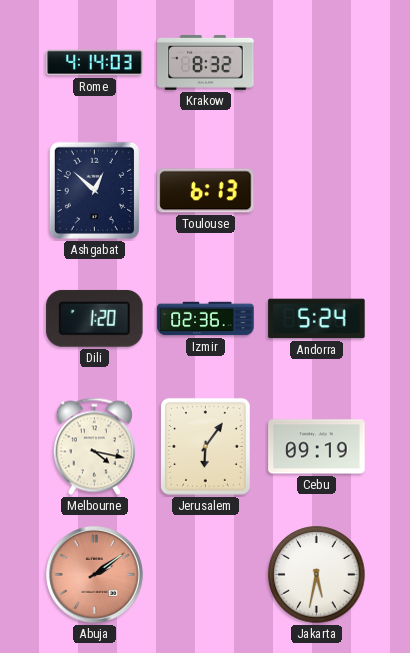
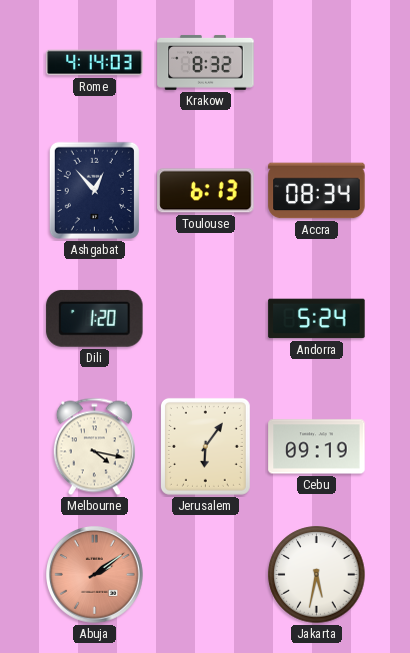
Ashgabat: 12:52 -> 12:53
Accra: none -> 08:34
Izmir: 02:36 -> none
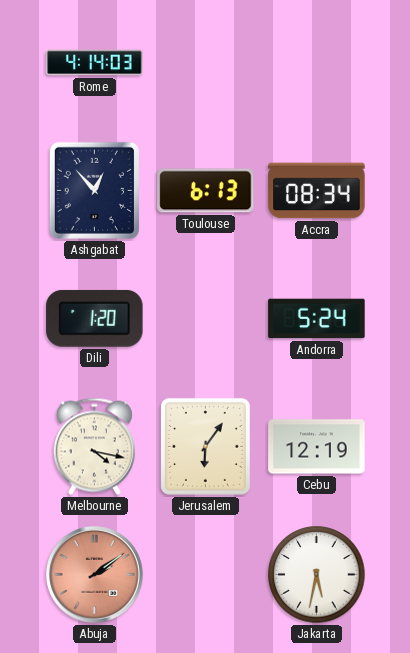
Krakow: 8:32 -> none
Cebu: 09:19 -> 12:19
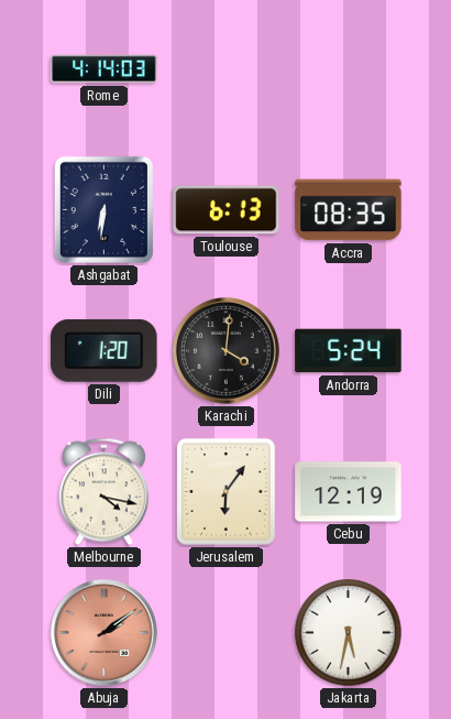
Ashgabat: 12:53 -> 6:31
Accra: 08:34 -> 08:35
Karachi: none -> 4:01
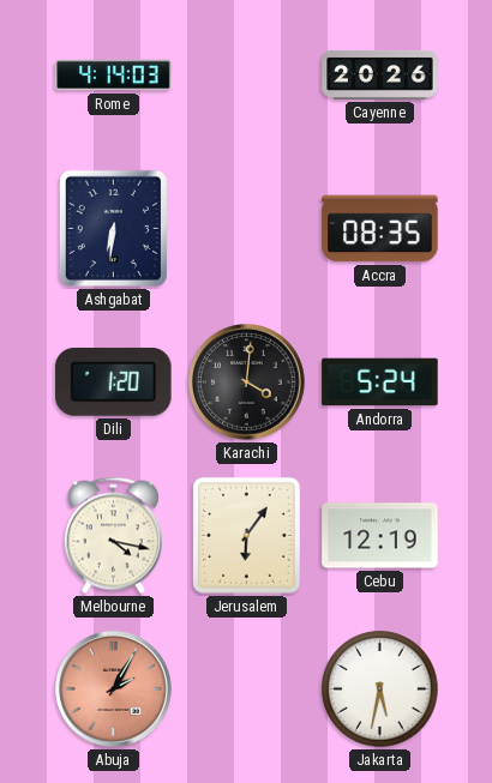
Cayenne: none -> 20:26
Toulouse: 6:13 -> none
Abuja: 2:09 -> 2:05
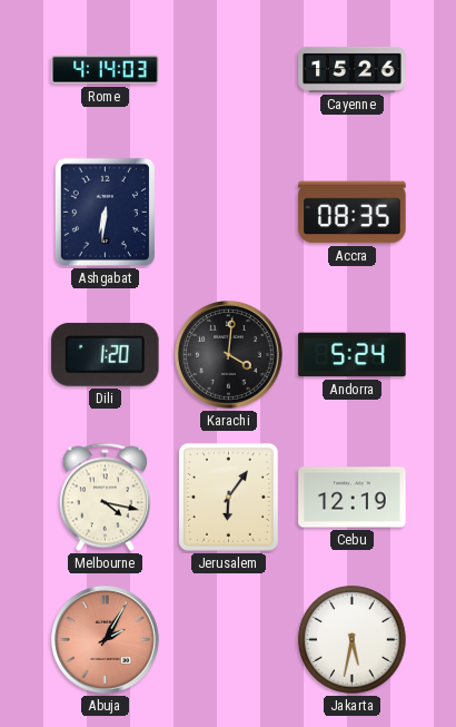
Cayenne: 20:26 -> 15:26
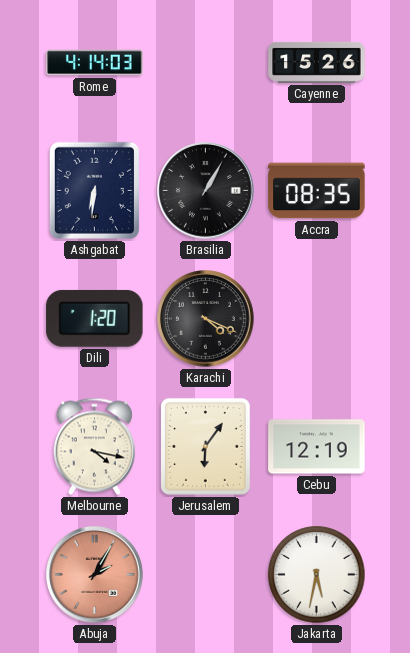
Brasilia: none -> 1:05
Karachi: 4:01 -> 4:19
Andorra: 5:24 -> none
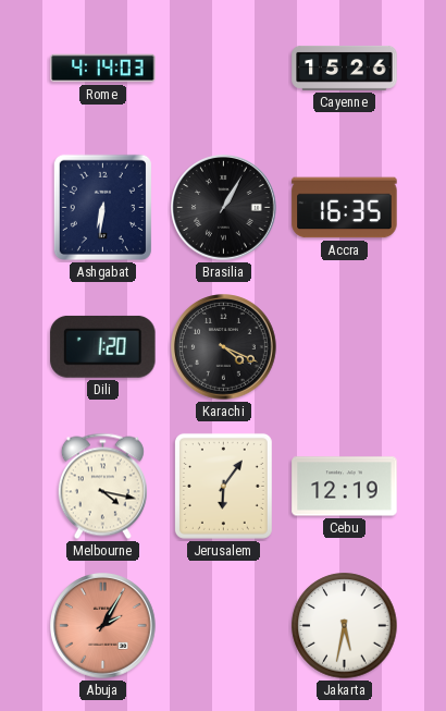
Accra: 08:35 -> 16:35
